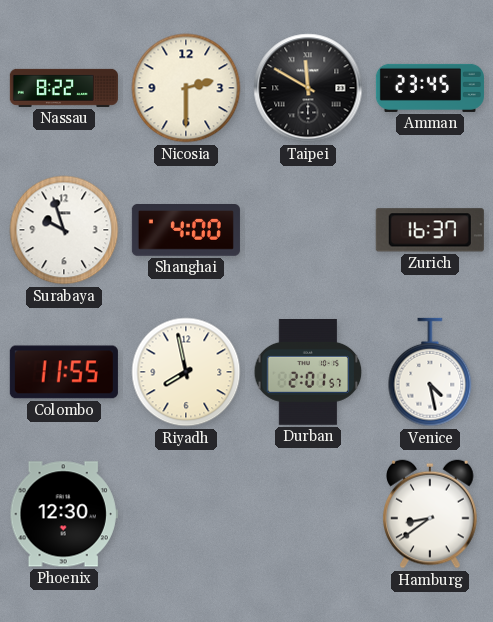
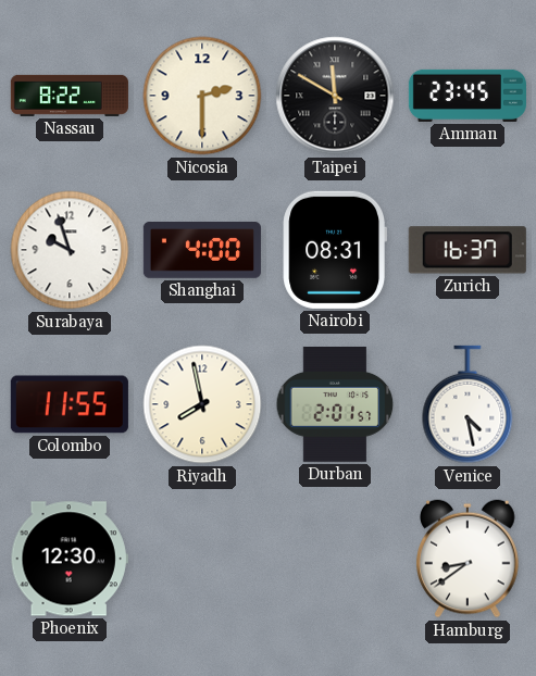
Nairobi: none -> 08:31
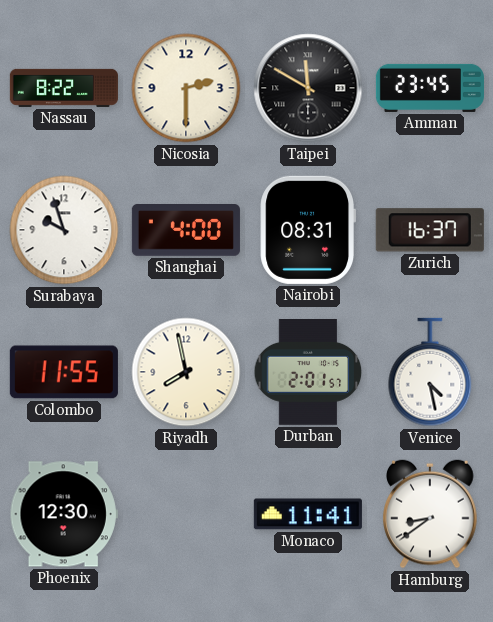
Monaco: none -> 11:41
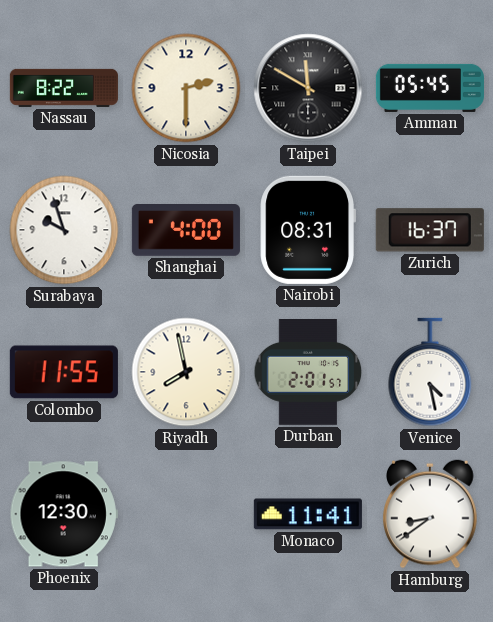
Amman: 23:45 -> 05:45
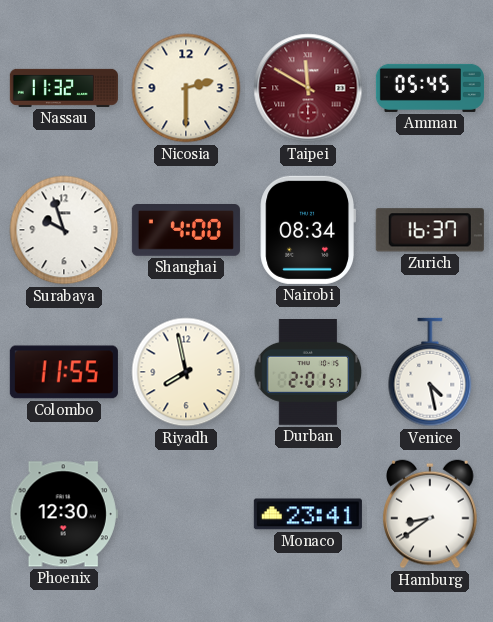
Nassau: 8:22 -> 11:32
Taipei dial: black -> burgundy
Nairobi: 08:31 -> 08:34
Monaco: 11:41 -> 23:41
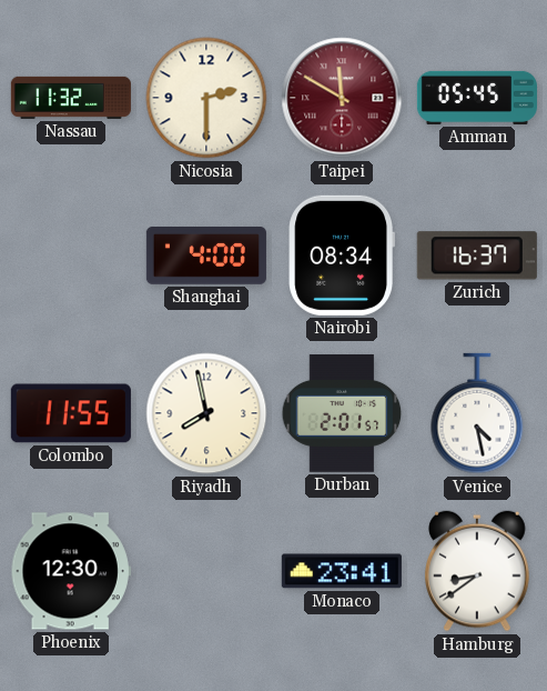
Surabaya: 9:57 -> none
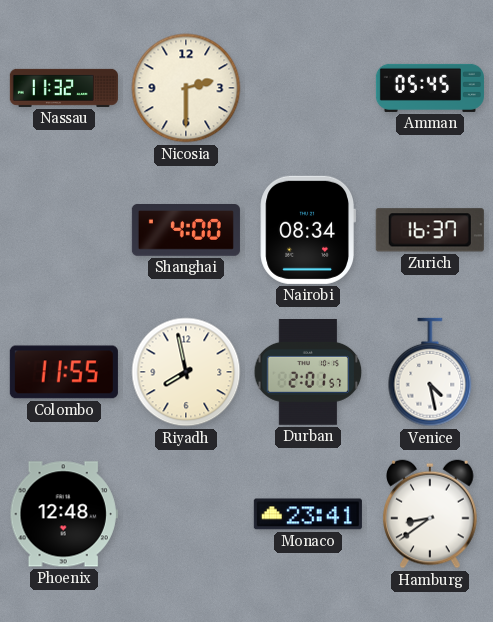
Taipei: 11:50 -> none
Phoenix: 12:30 -> 12:48
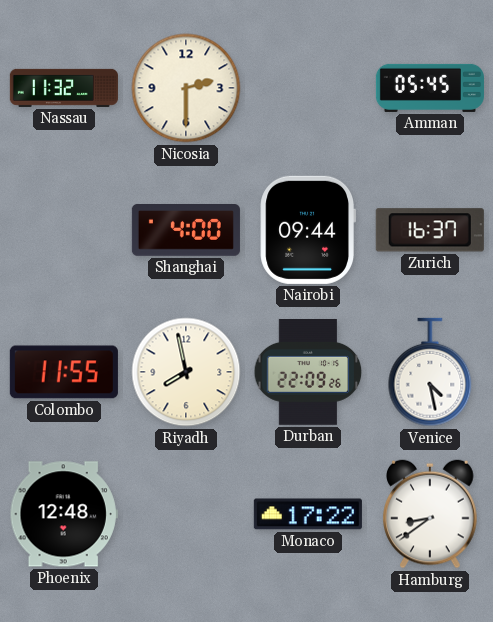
Nairobi: 08:34 -> 09:44
Durban: 2:01 -> 22:09
Monaco: 23:41 -> 17:22
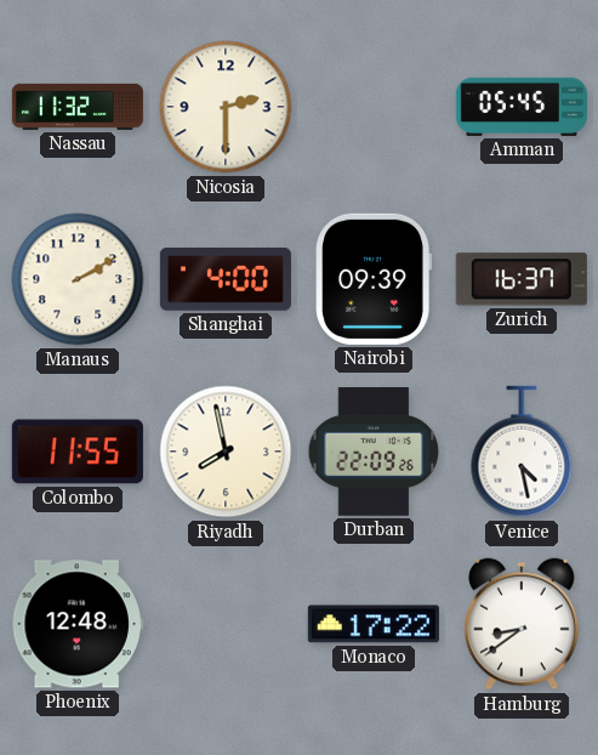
Manaus: none -> 2:10
Nairobi: 09:44 -> 09:39
